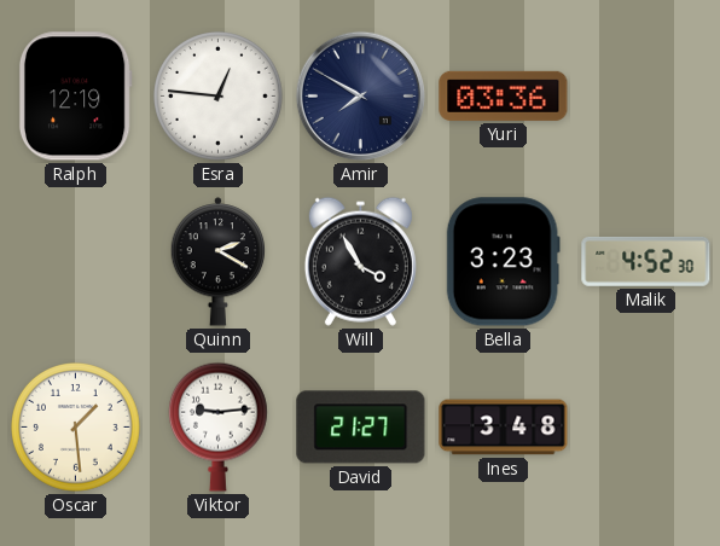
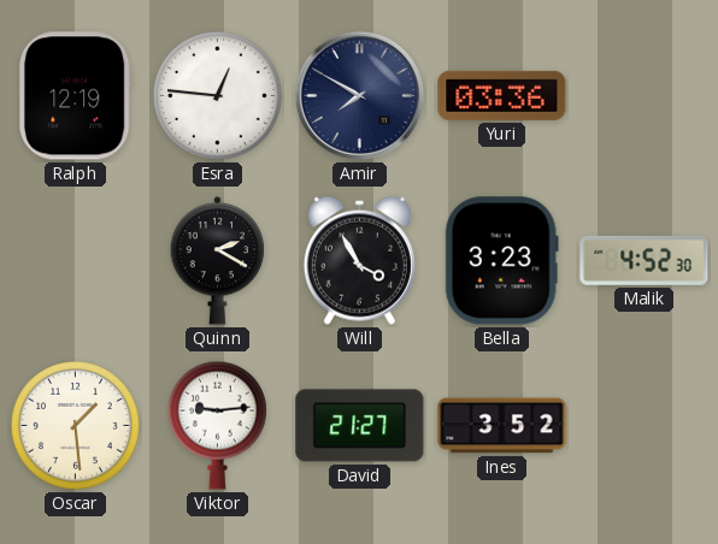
Ines: 3:48 -> 3:52
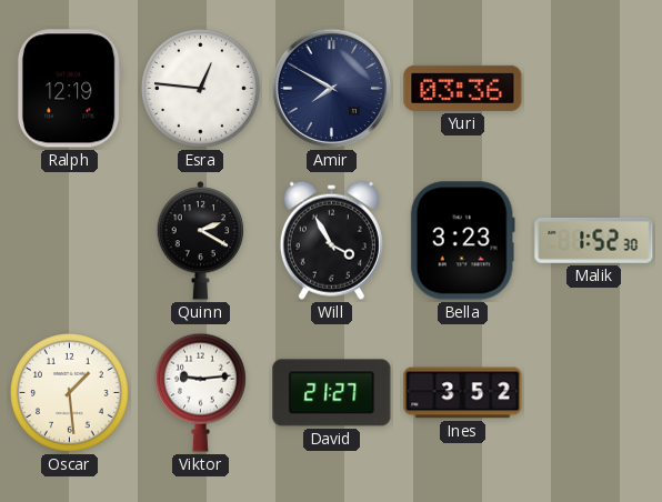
Malik: 4:52 -> 1:52
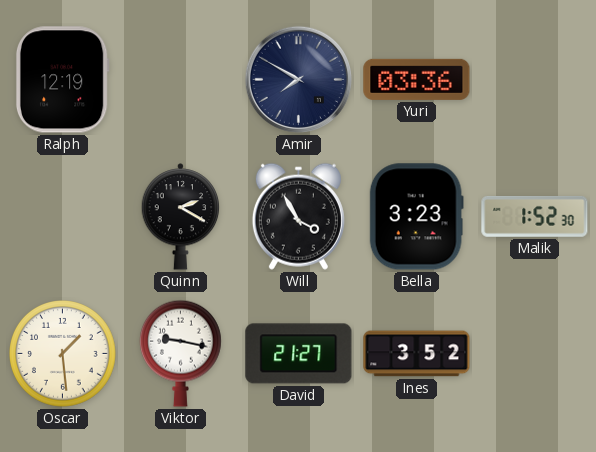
Esra: 12:46 -> none
Viktor: 9:14 -> 9:17
